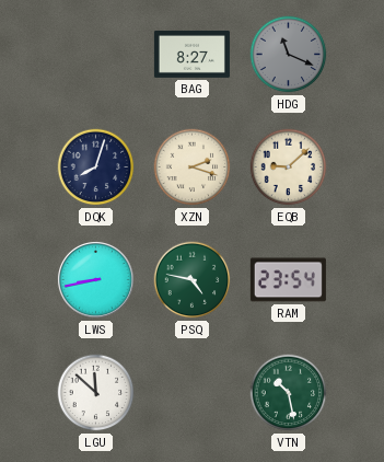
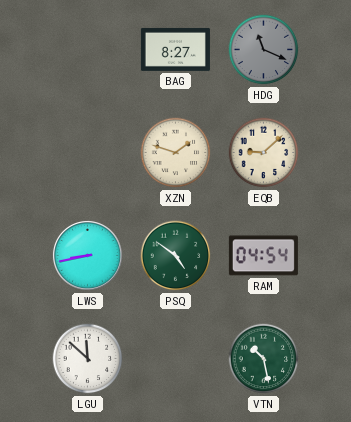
DQK: 8:03 -> none
XZN: 2:18 -> 1:48
PSQ: 4:47 -> 4:51
RAM: 23:54 -> 04:54
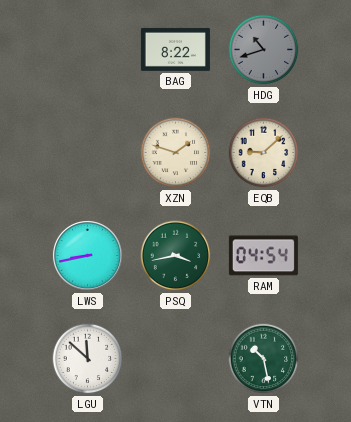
BAG: 8:27 -> 8:22
HDG: 11:19 -> 10:42
PSQ: 4:51 -> 3:43
